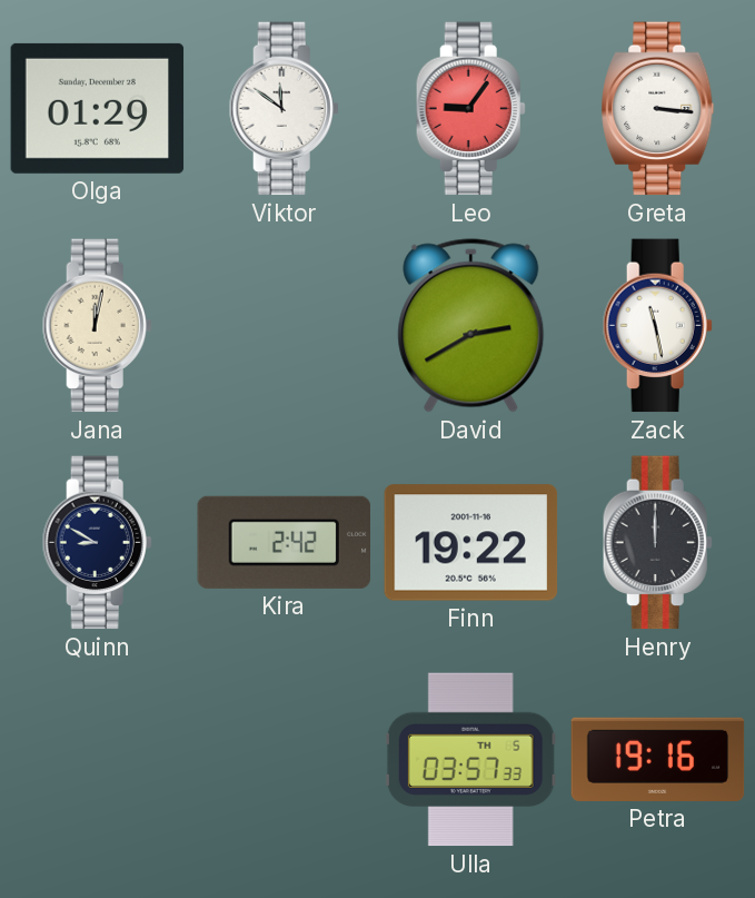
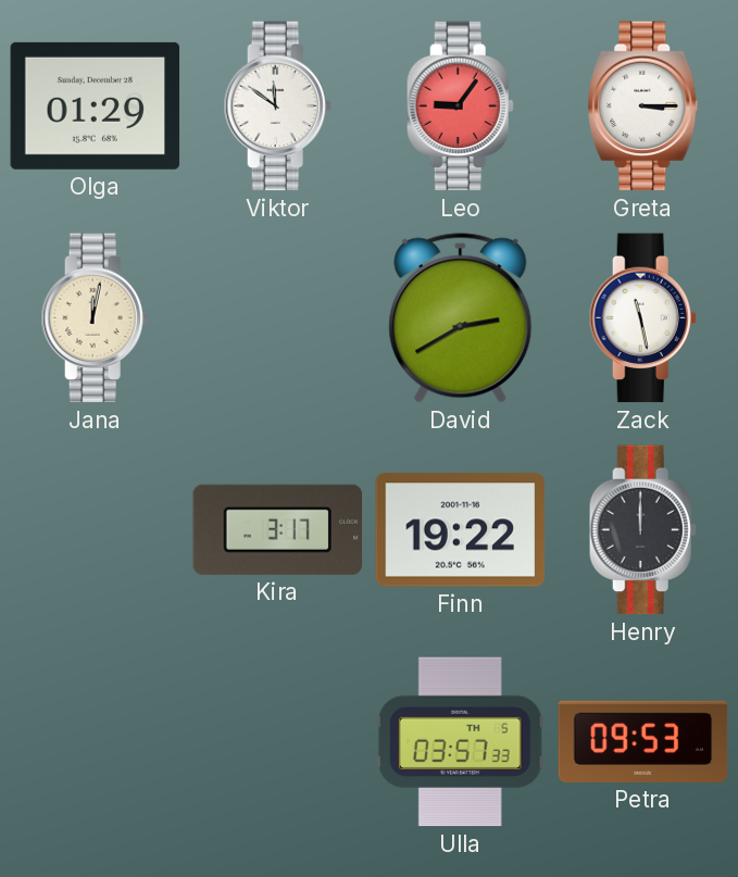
Greta: 3:16 -> 3:15
Quinn: 8:50 -> none
Kira: 2:42 -> 3:17
Petra: 19:16 -> 09:53
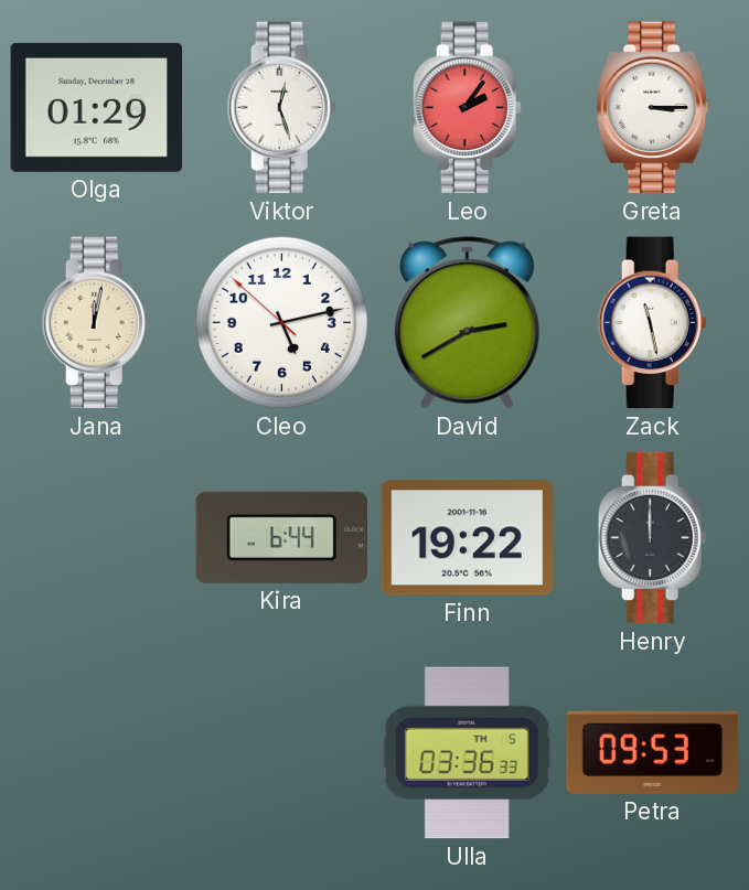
Viktor: 11:51 -> 12:27
Leo: 9:06 -> 2:06
Cleo: none -> 5:12
Kira: 3:17 -> 6:44
Ulla: 03:57 -> 03:36
